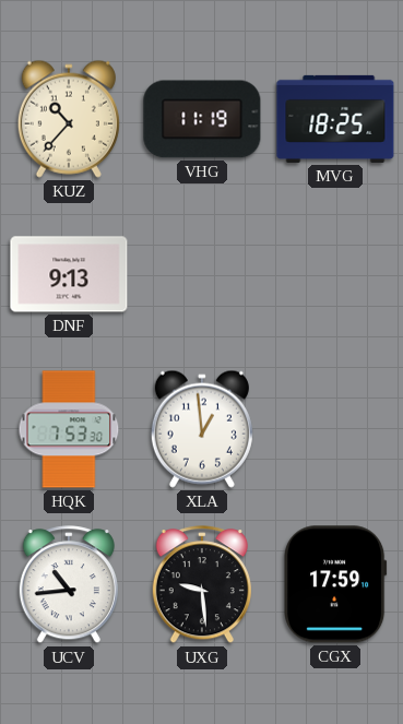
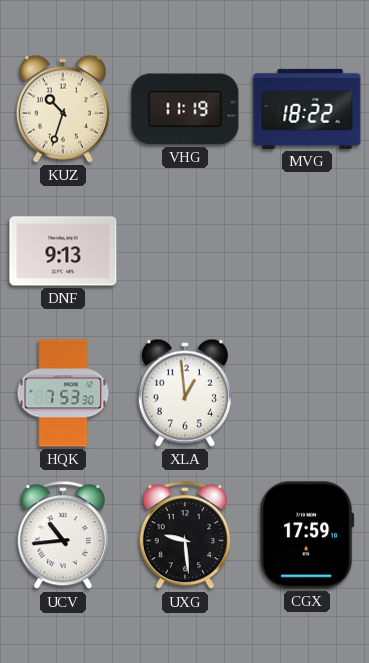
KUZ: 10:37 -> 10:33
MVG: 18:25 -> 18:22
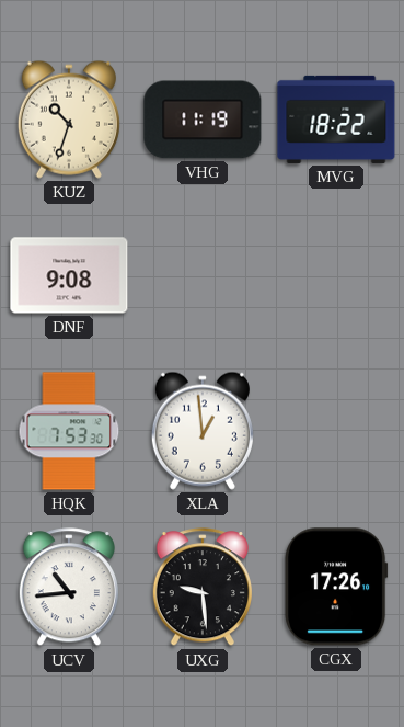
DNF: 9:13 -> 9:08
CGX: 17:59 -> 17:26
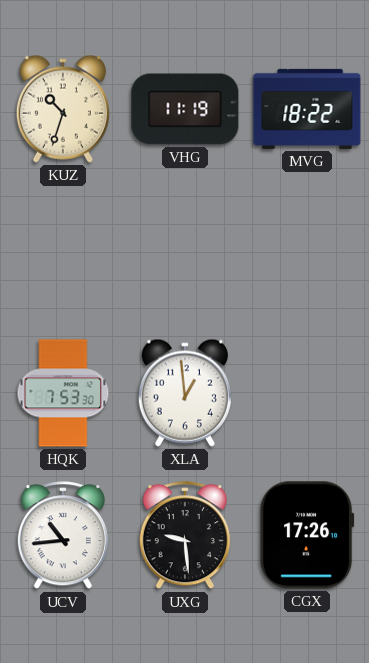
DNF: 9:08 -> none
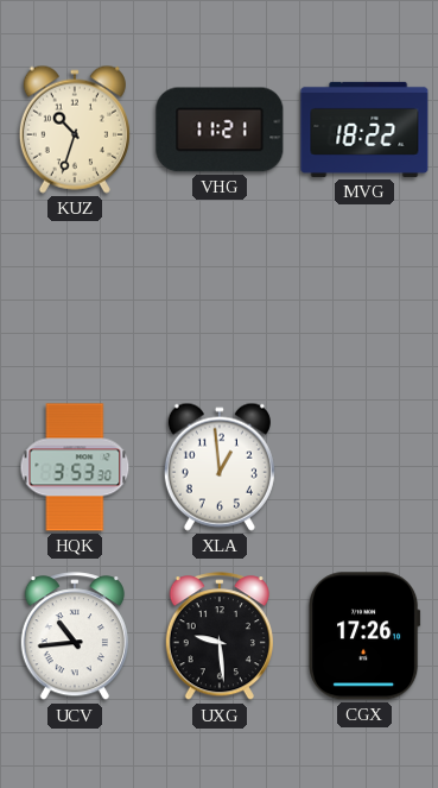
VHG: 11:19 -> 11:21
HQK: 7:53 -> 3:53
